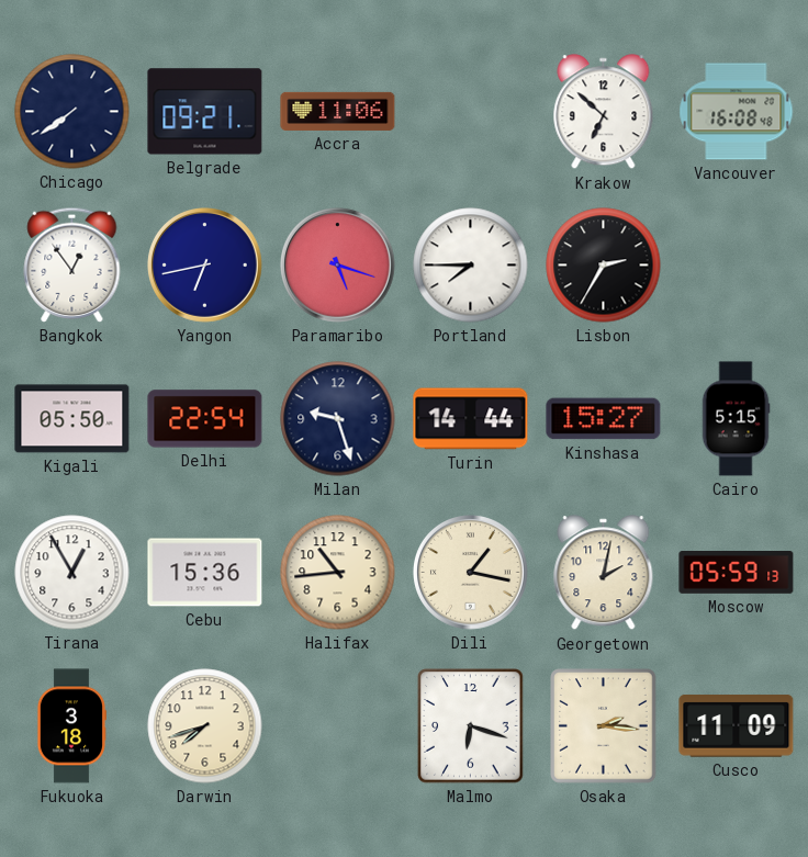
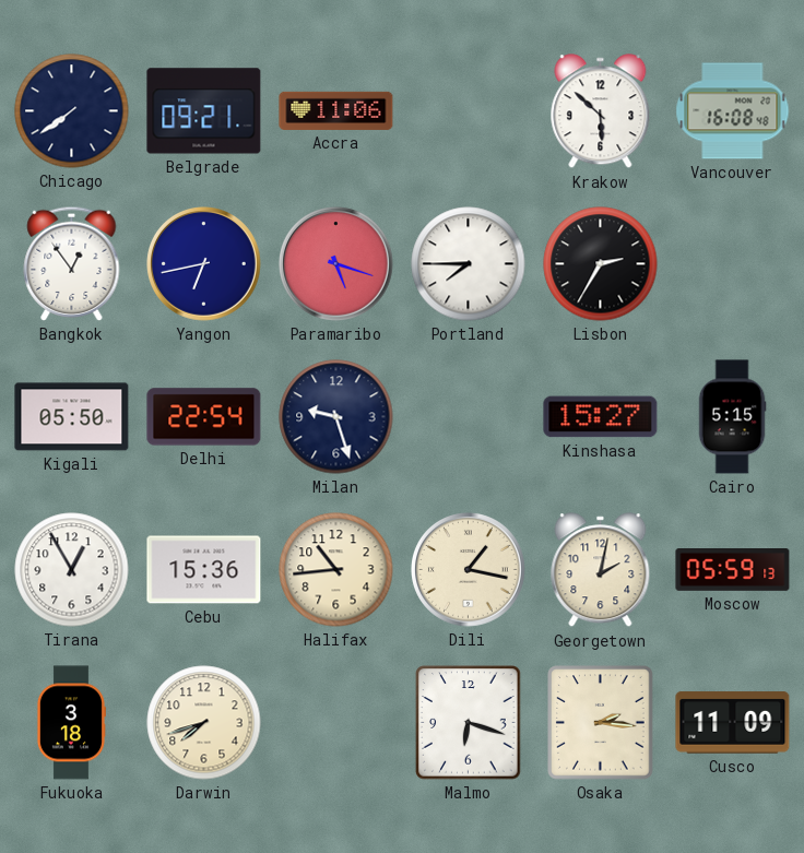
Krakow: 6:52 -> 5:52
Turin: 14:44 -> none
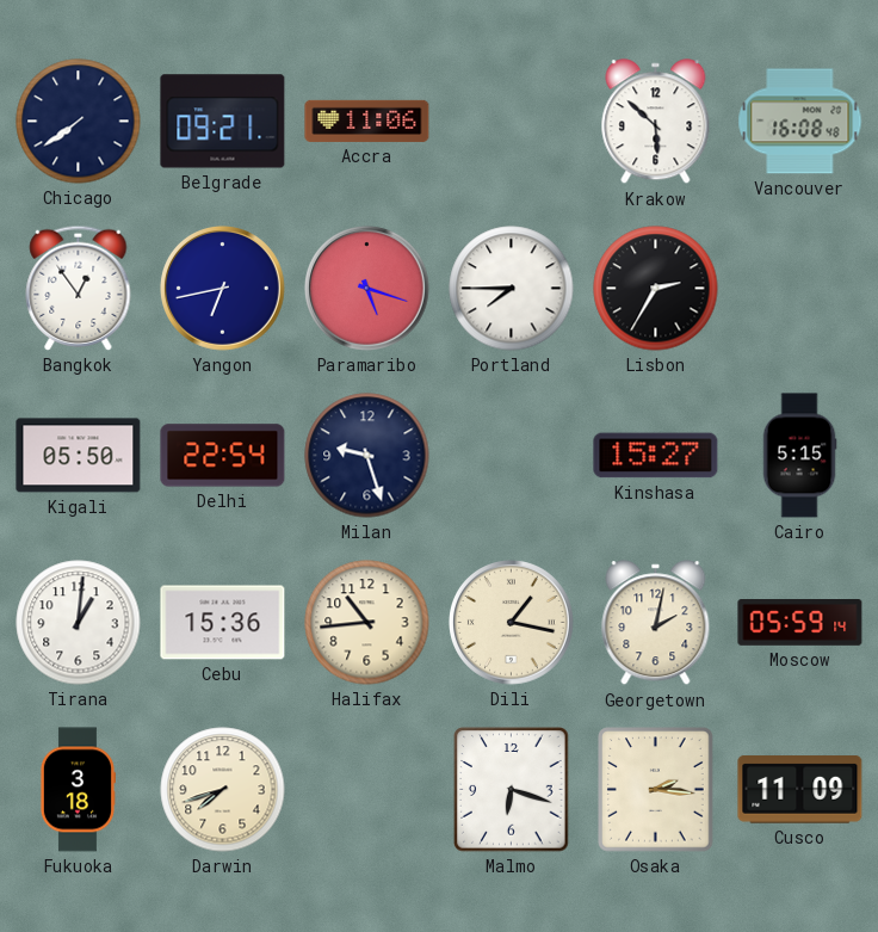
Tirana: 12:55 -> 1:01
Moscow: 05:59:13 -> 05:59:14
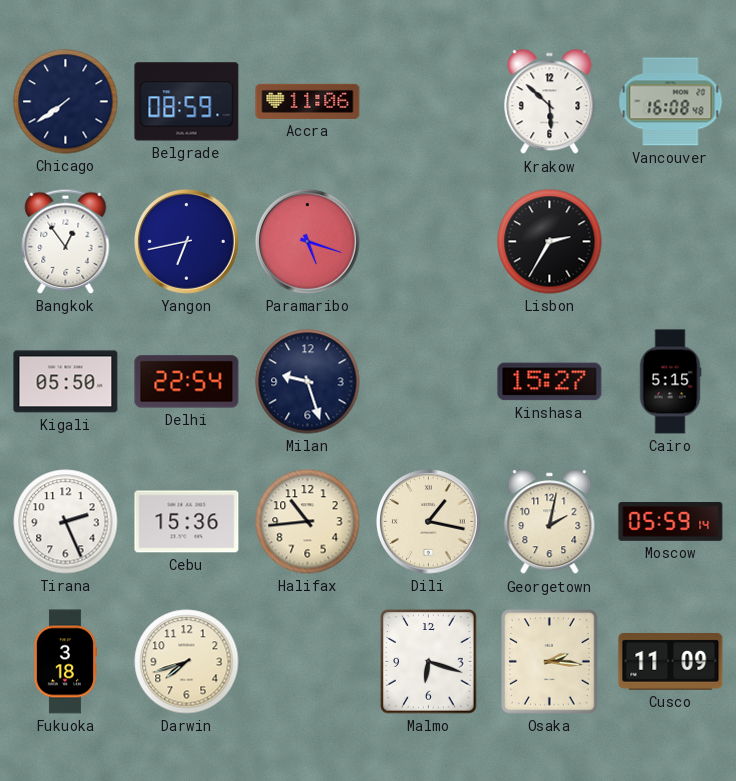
Belgrade: 09:21 -> 08:59
Portland: 7:45 -> none
Tirana: 1:01 -> 2:26
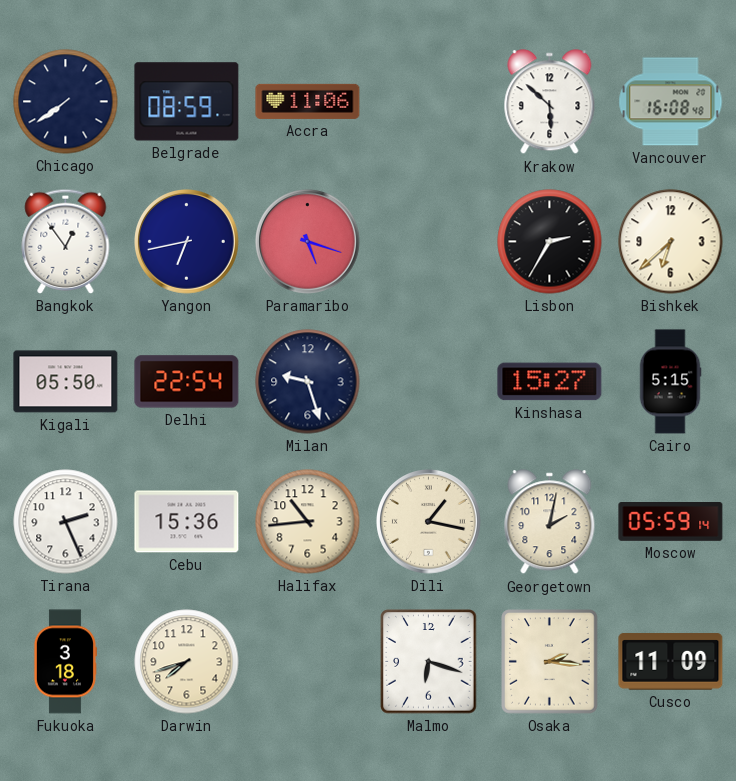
Bishkek: none -> 6:38
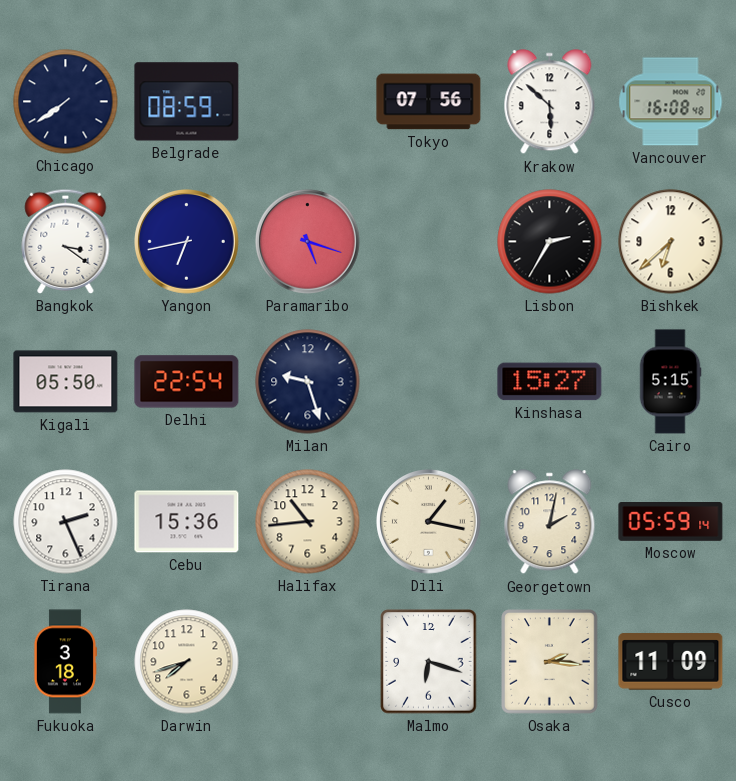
Accra: 11:06 -> none
Tokyo: none -> 07:56
Bangkok: 12:54 -> 3:21
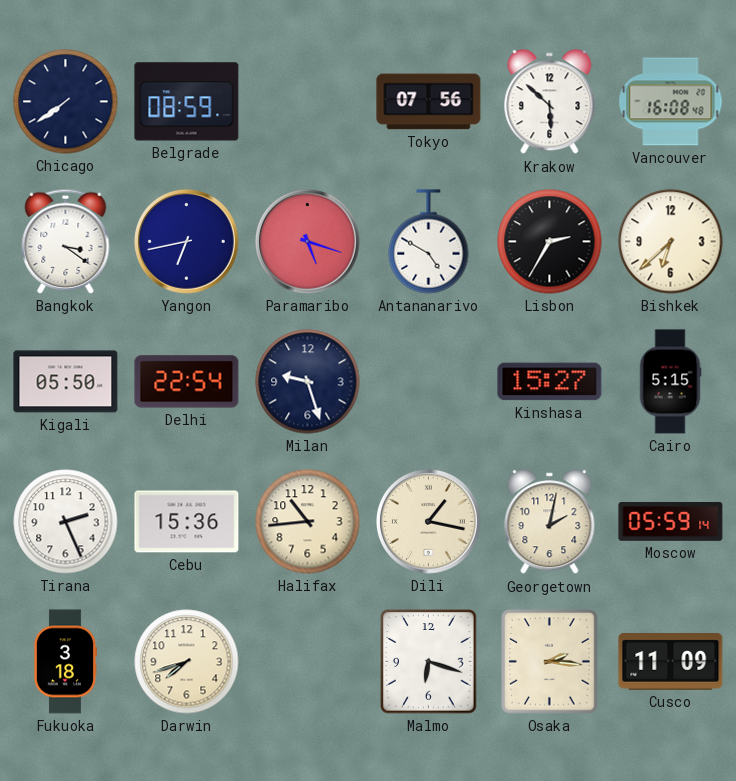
Antananarivo: none -> 4:50
